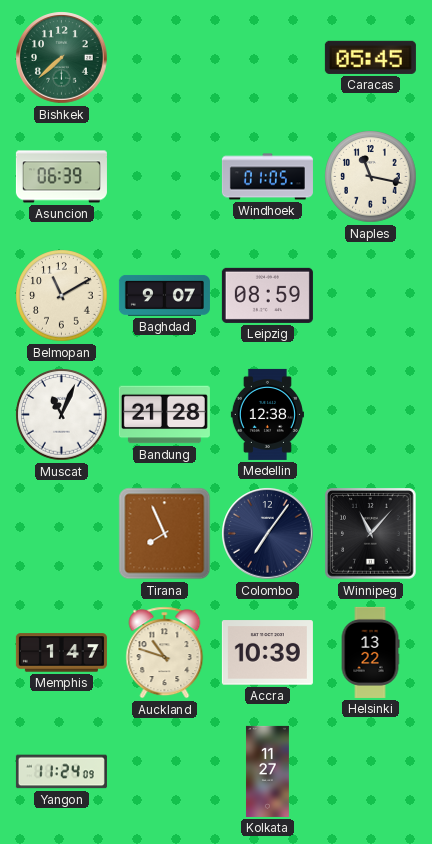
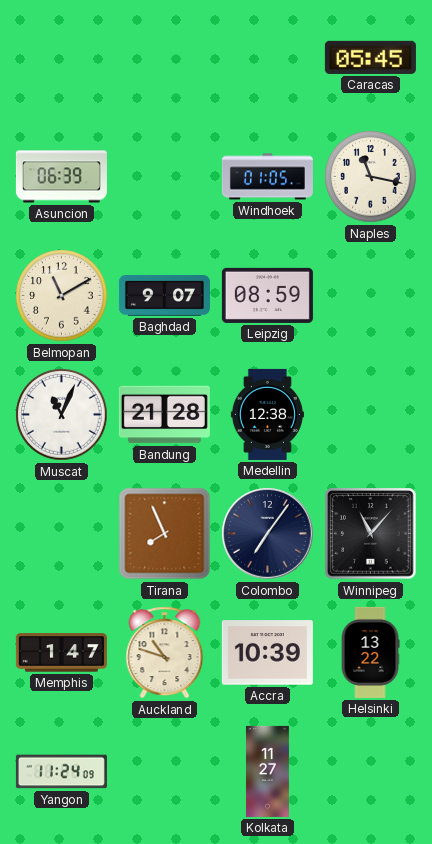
Bishkek: 7:38 -> none
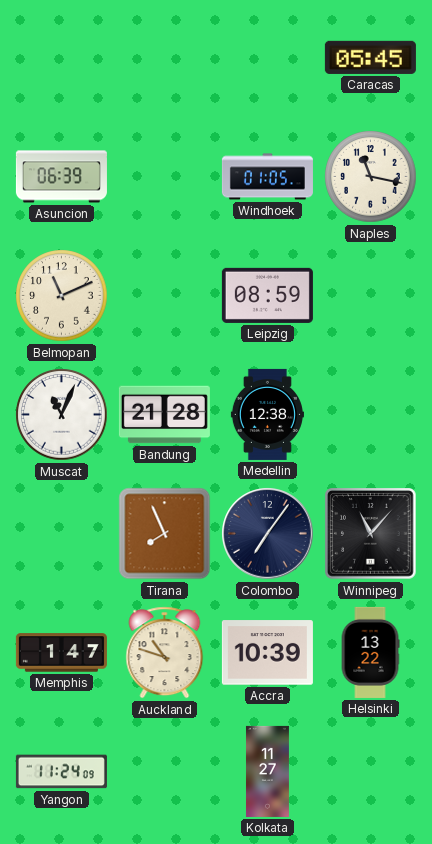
Belmopan: 11:10 -> 11:11
Baghdad: 9:07 -> none
